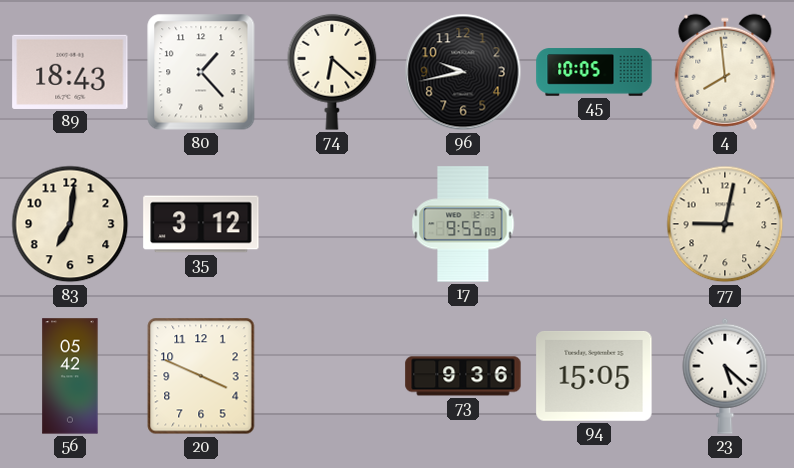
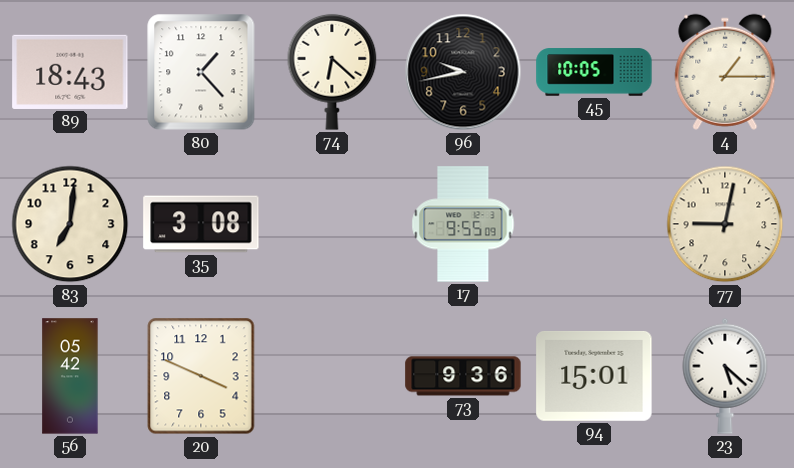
4: 7:59 -> 1:15
35: 3:12 -> 3:08
94: 15:05 -> 15:01
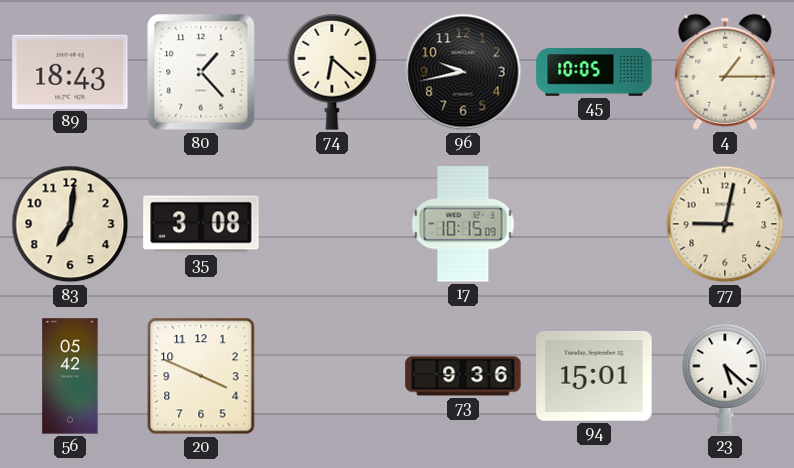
17: 9:55 -> 10:15
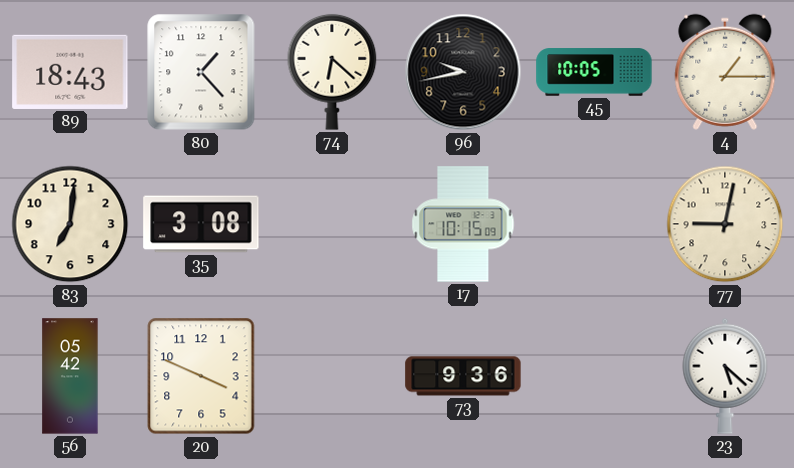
94: 15:01 -> none
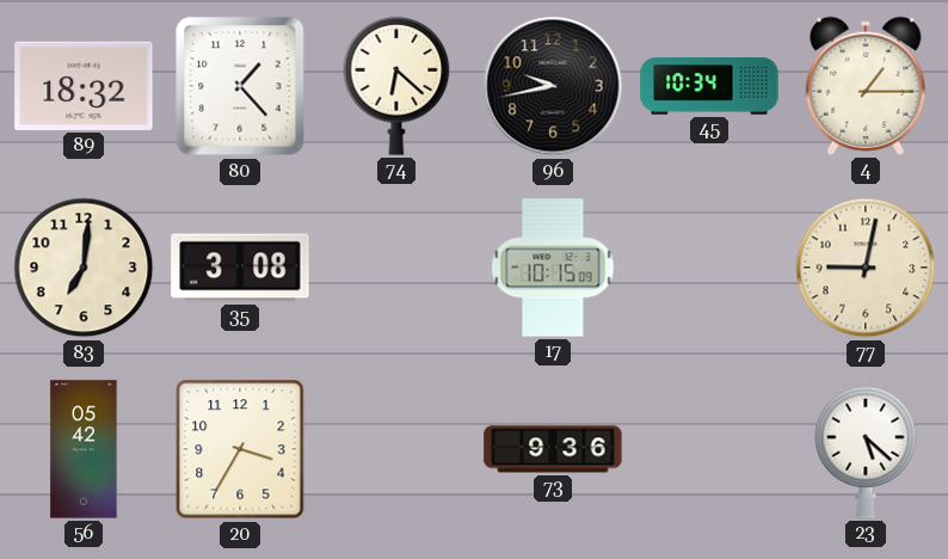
89: 18:43 -> 18:32
45: 10:05 -> 10:34
20: 3:49 -> 3:35
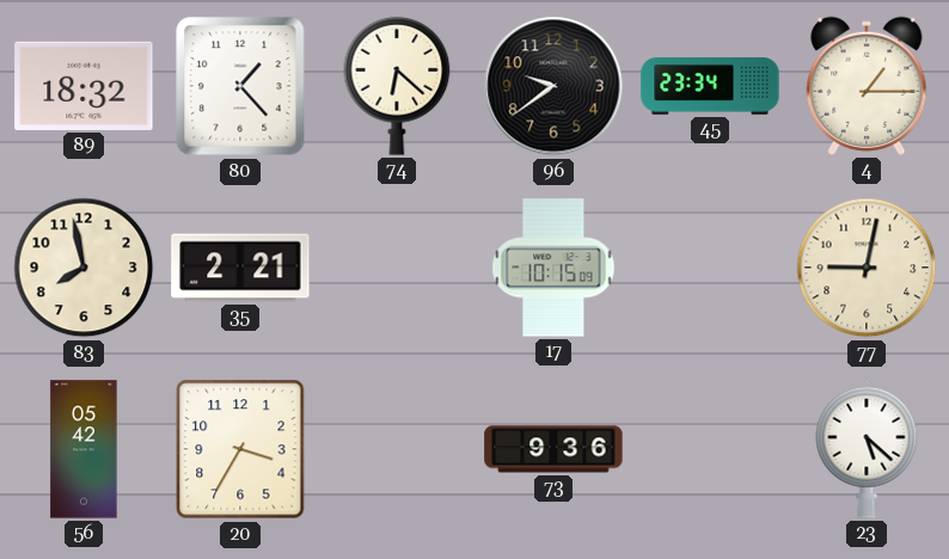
96: 9:43 -> 9:39
45: 10:34 -> 23:34
83: 7:01 -> 7:58
35: 3:08 -> 2:21
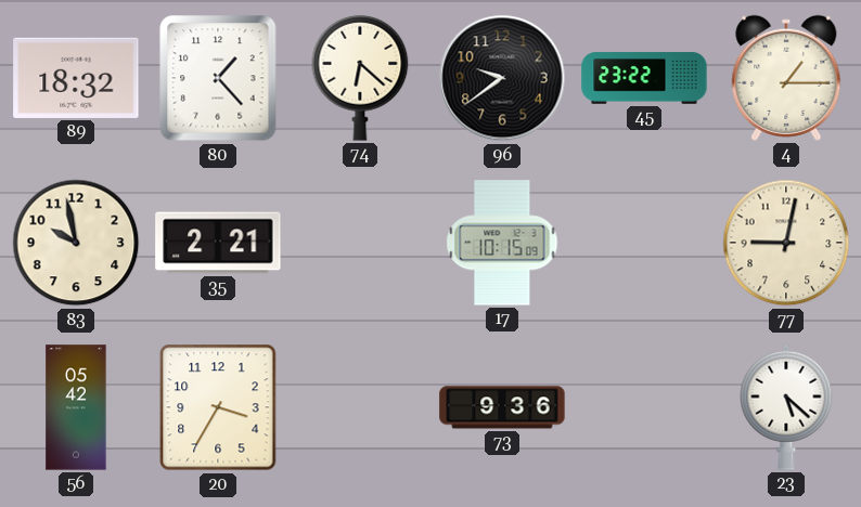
45: 23:34 -> 23:22
83: 7:58 -> 9:58
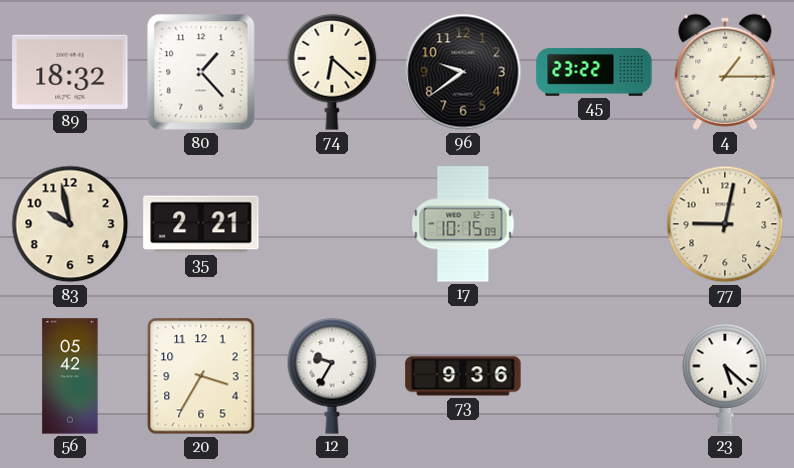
12: none -> 9:35
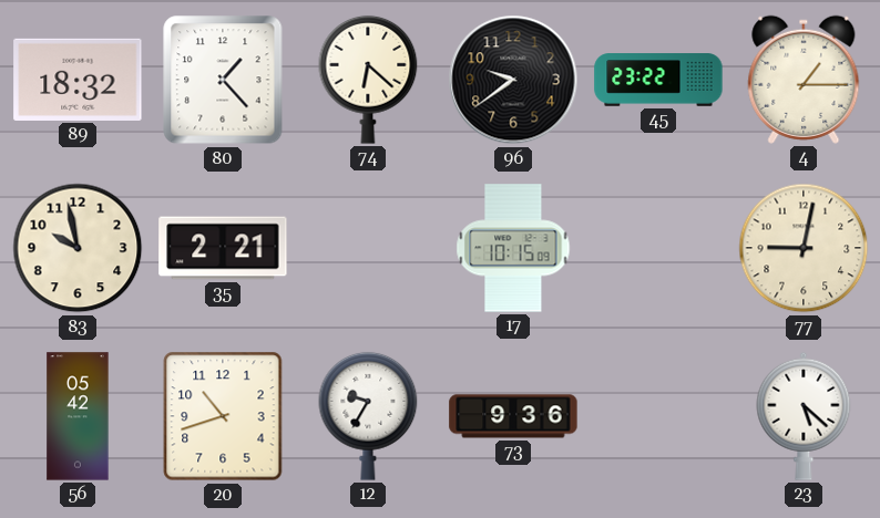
20: 3:35 -> 10:42
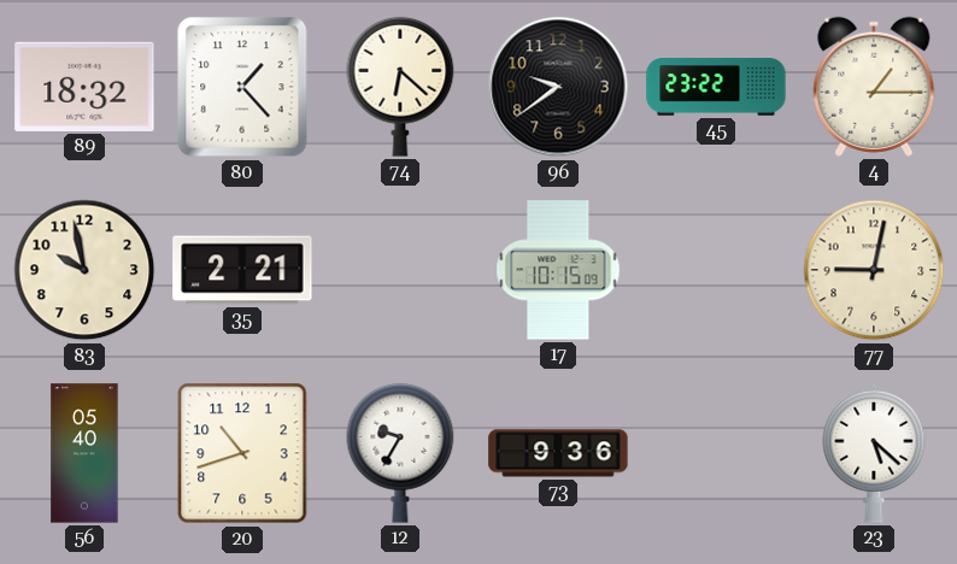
56: 05:42 -> 05:40
